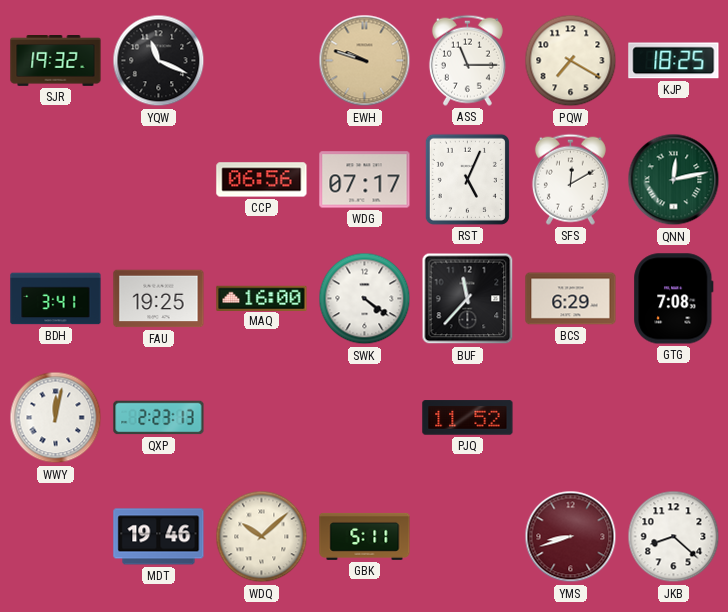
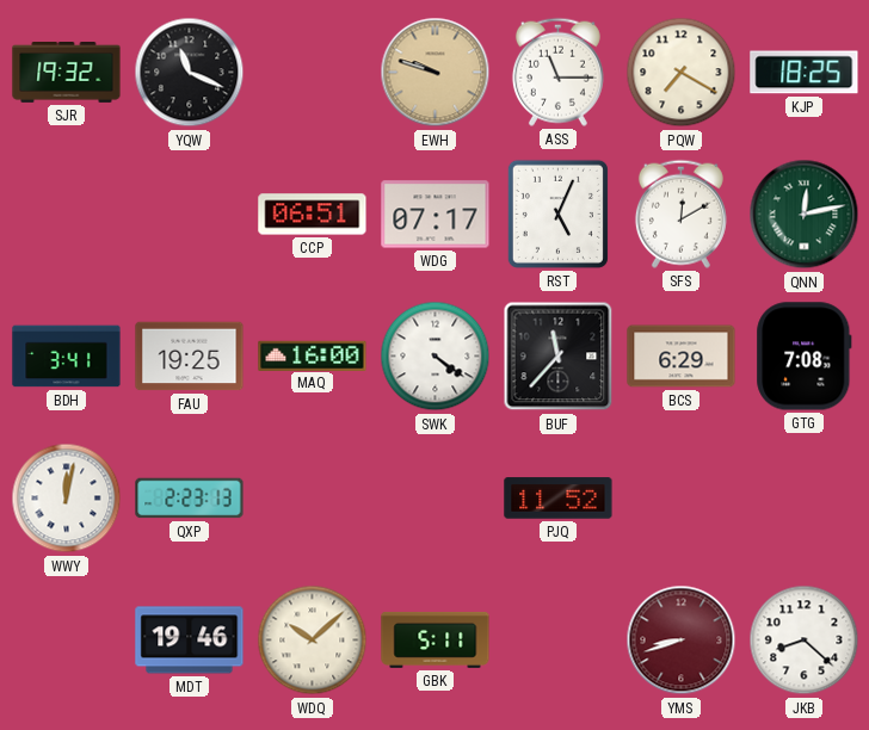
CCP: 06:56 -> 06:51
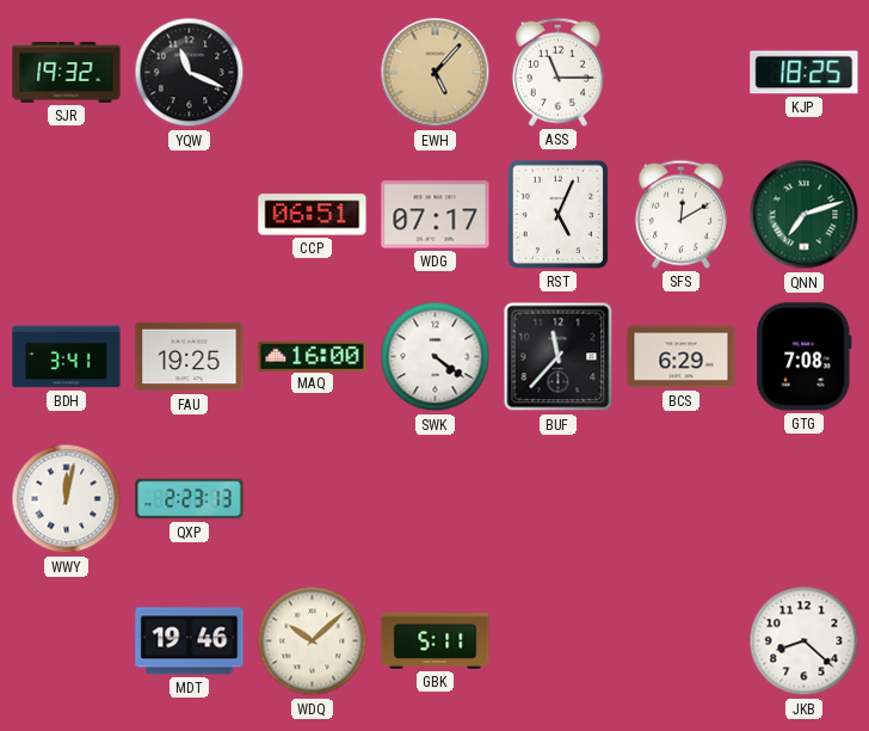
EWH: 9:48 -> 5:07
PQW: 7:20 -> none
QNN: 12:13 -> 7:12
PJQ: 11:52 -> none
YMS: 8:42 -> none
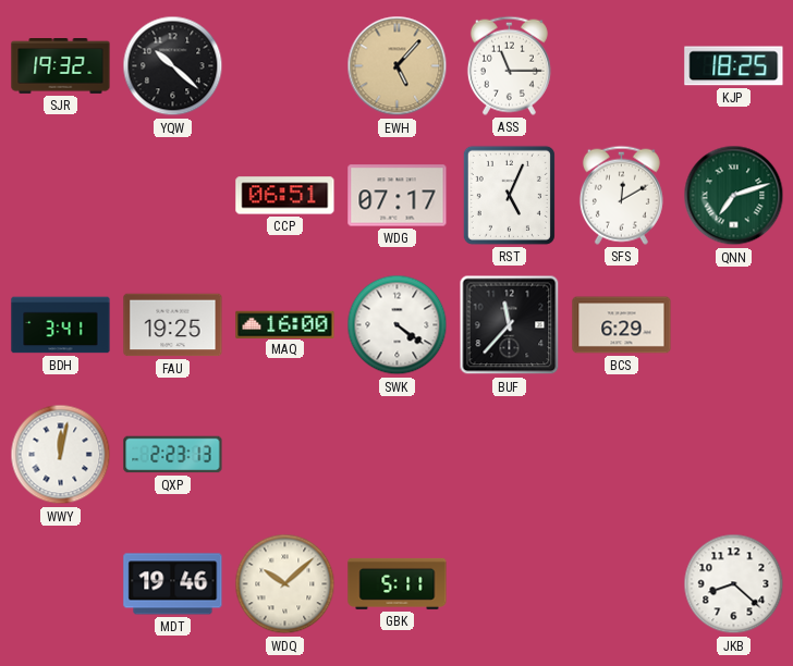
YQW: 11:19 -> 10:22
GTG: 7:08 -> none
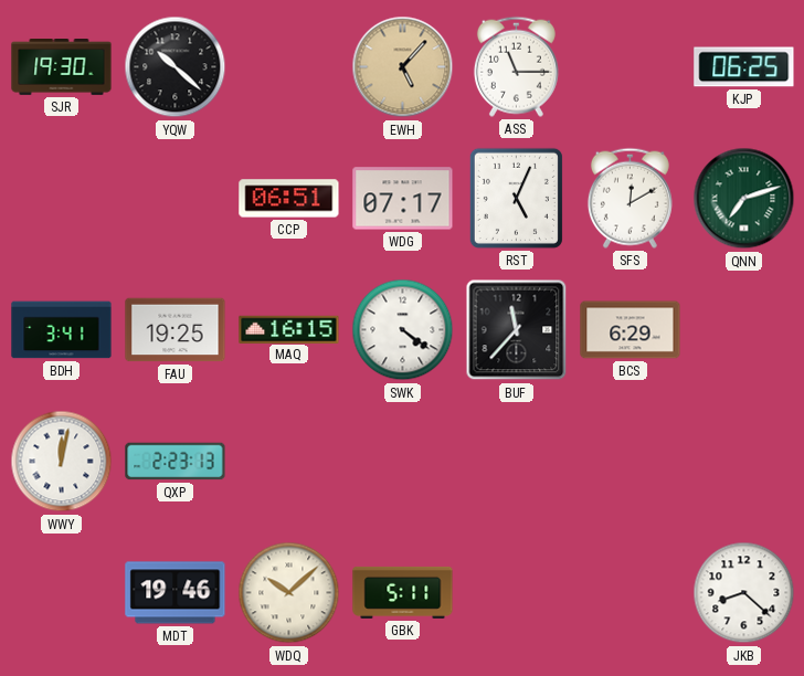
SJR: 19:32 -> 19:30
KJP: 18:25 -> 06:25
MAQ: 16:00 -> 16:15
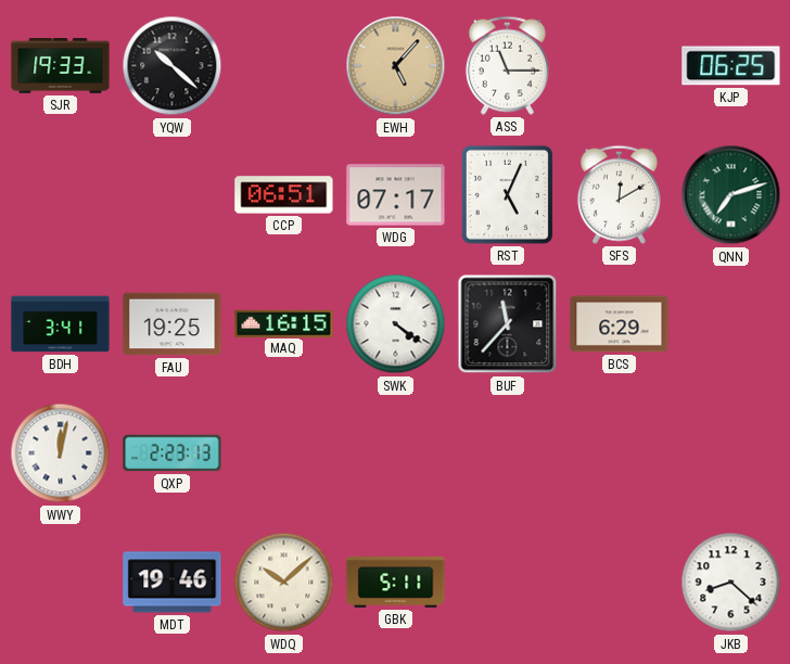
SJR: 19:30 -> 19:33
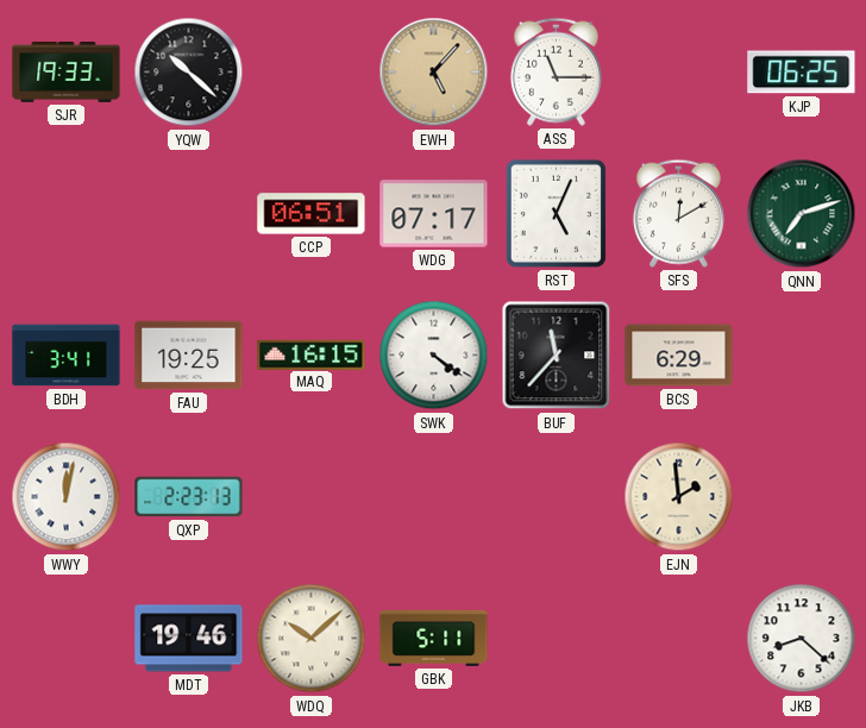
EJN: none -> 1:59
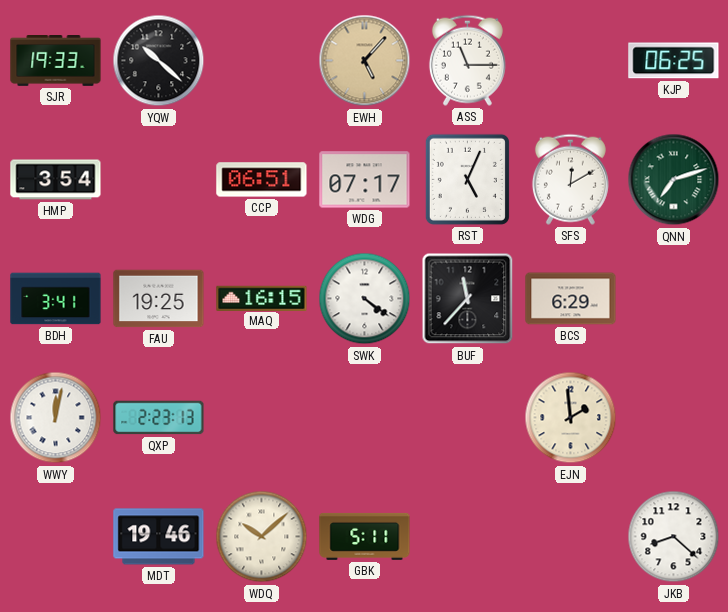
HMP: none -> 3:54
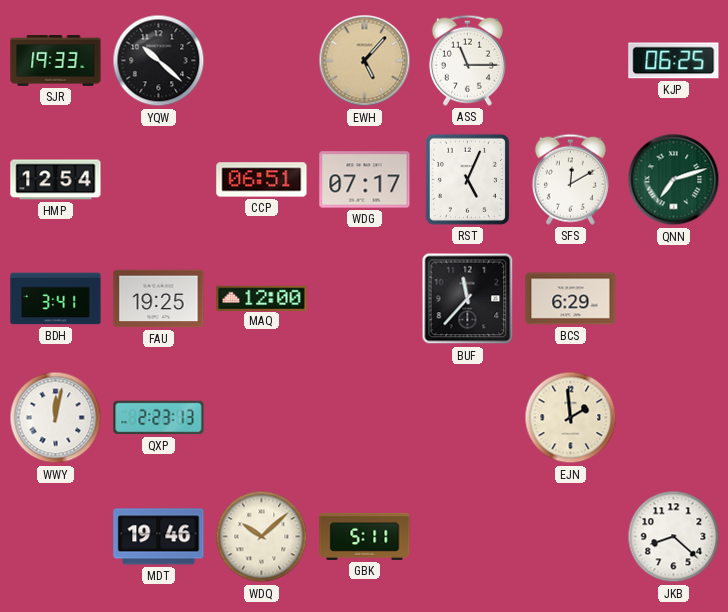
HMP: 3:54 -> 12:54
MAQ: 16:15 -> 12:00
SWK: 4:21 -> none
